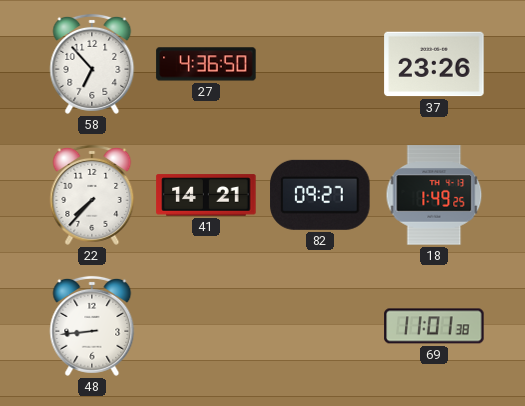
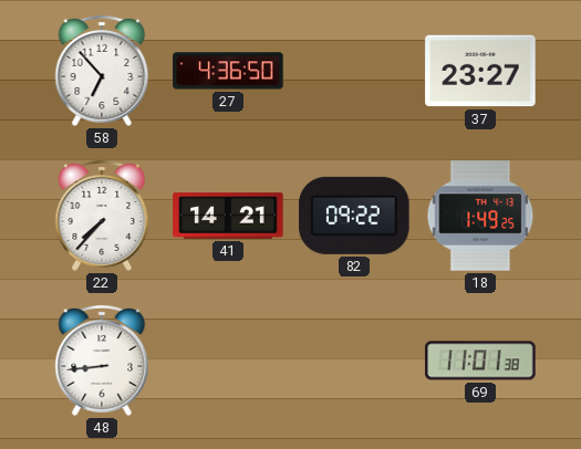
37: 23:26 -> 23:27
82: 09:27 -> 09:22
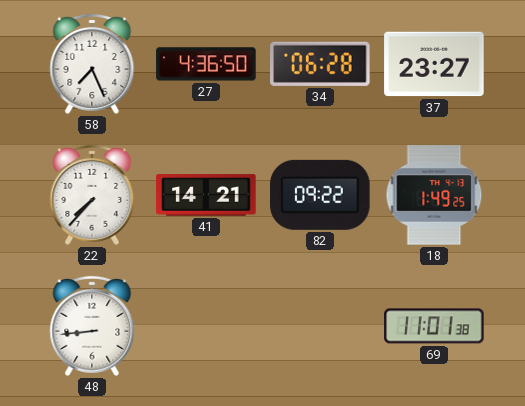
58: 6:53 -> 7:26
34: none -> 06:28
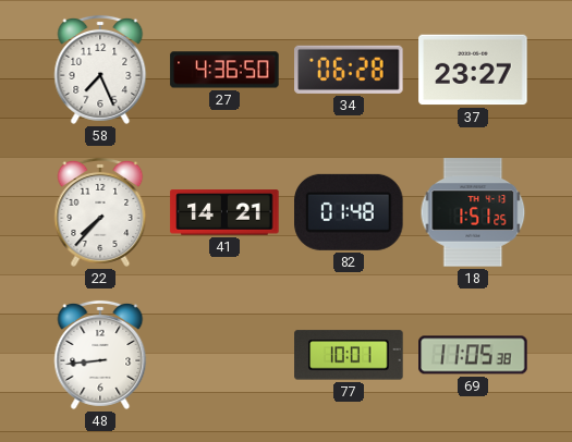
82: 09:22 -> 01:48
18: 1:49 -> 1:51
77: none -> 10:01
69: 11:01 -> 11:05
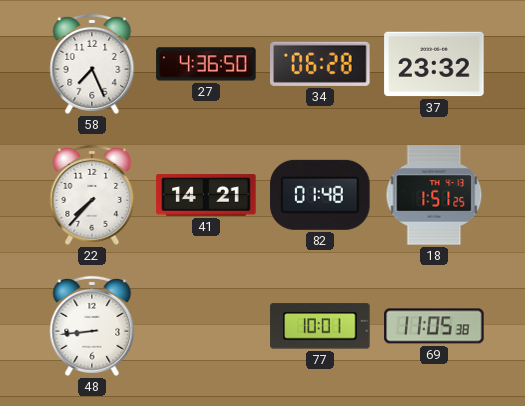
37: 23:27 -> 23:32
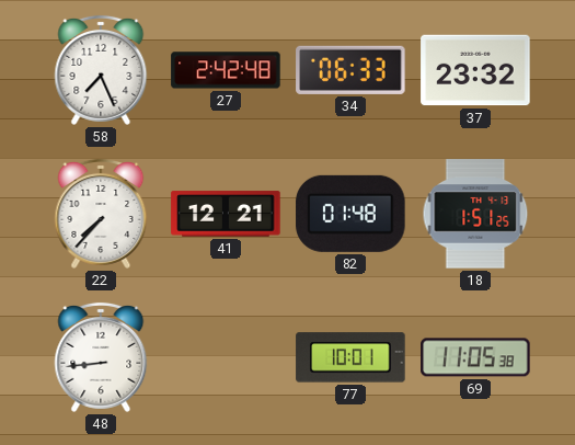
27: 4:36 -> 2:42
34: 06:28 -> 06:33
41: 14:21 -> 12:21
